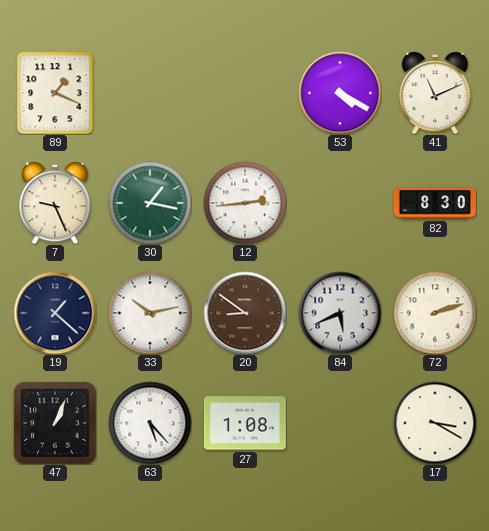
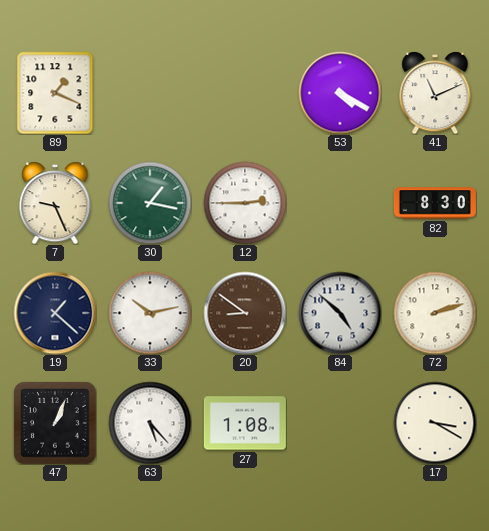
12: 2:44 -> 2:45
84: 5:41 -> 4:52
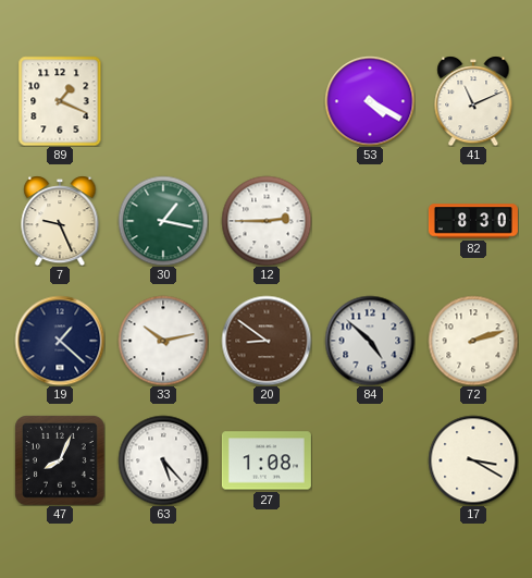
47: 1:04 -> 8:04
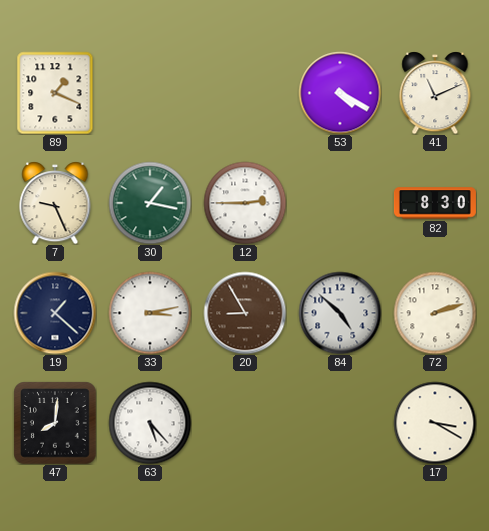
33: 10:13 -> 3:13
20: 8:51 -> 8:55
47: 8:04 -> 8:01
27: 1:08 -> none
